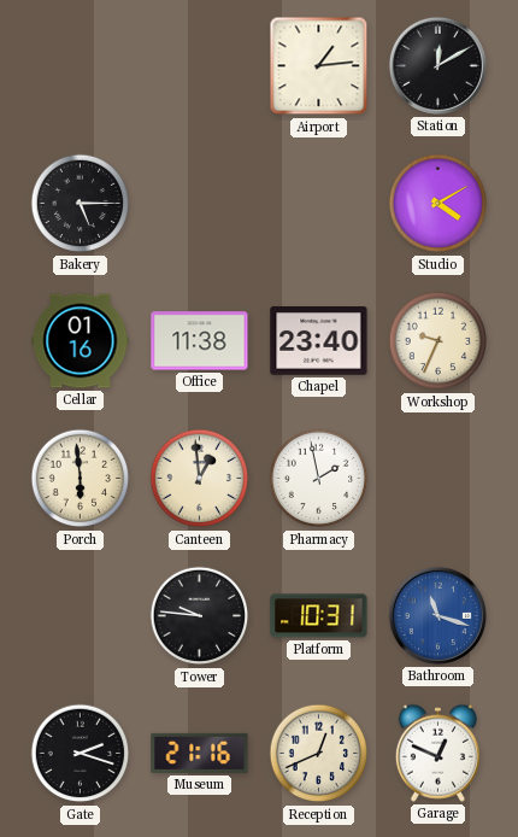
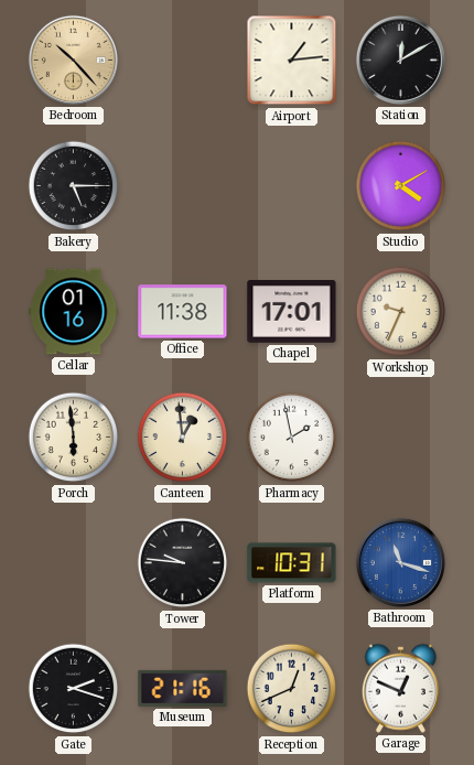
Bedroom: none -> 10:23
Chapel: 23:40 -> 17:01
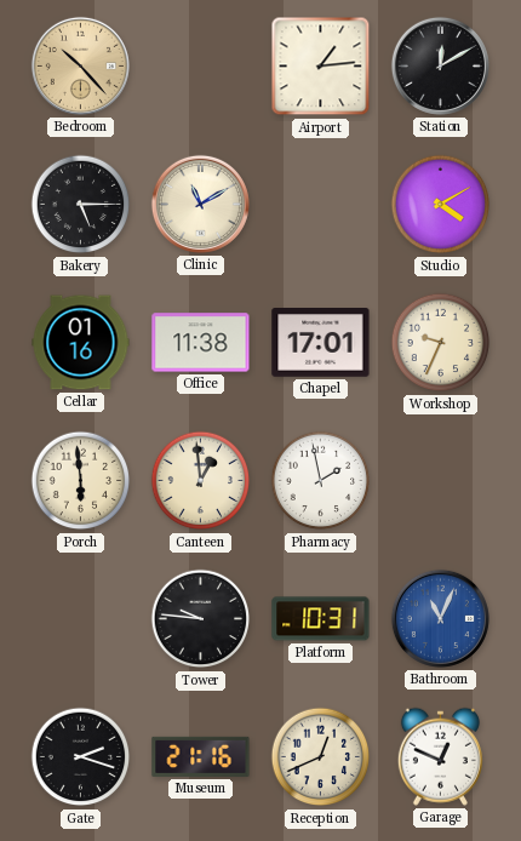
Clinic: none -> 11:10
Bathroom: 11:18 -> 11:04
